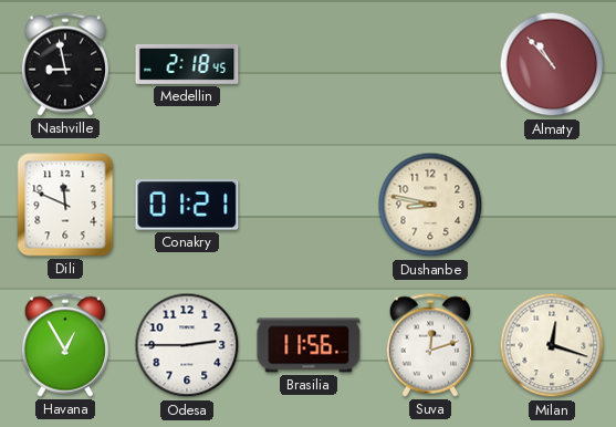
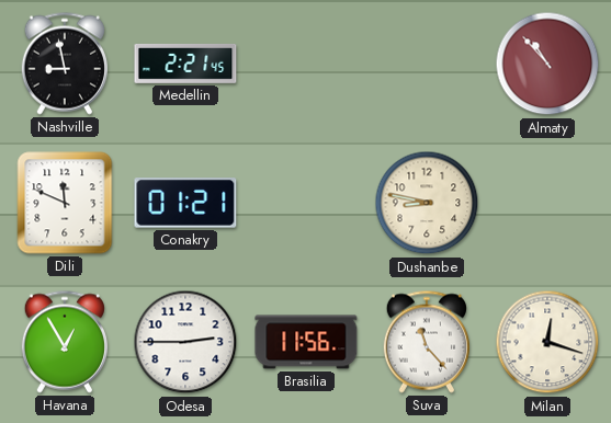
Medellin: 2:18 -> 2:21
Suva: 12:12 -> 11:23
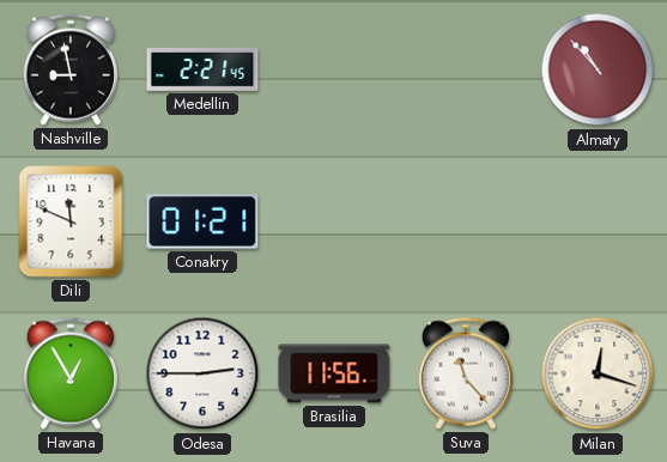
Dushanbe: 8:47 -> none
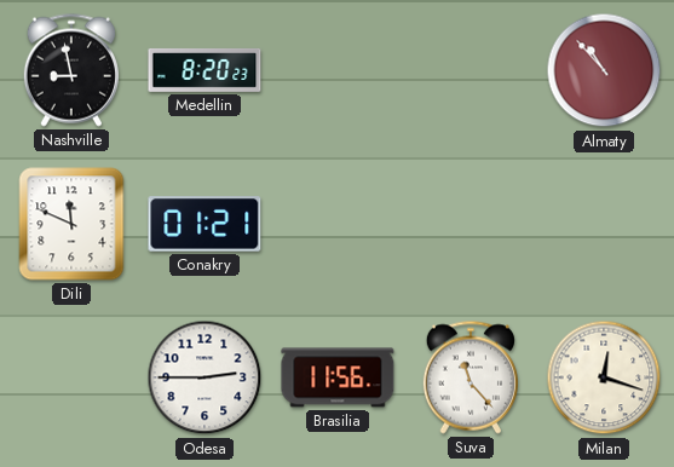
Medellin: 2:21 -> 8:20
Havana: 12:55 -> none
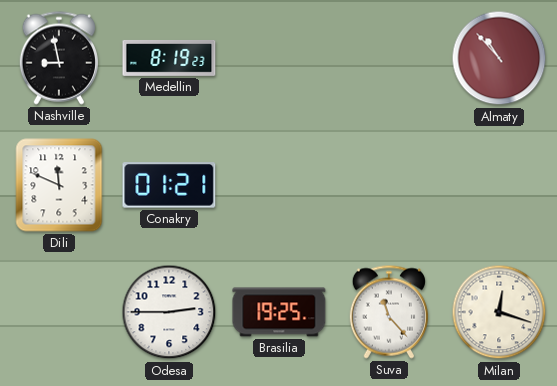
Medellin: 8:20 -> 8:19
Brasilia: 11:56 -> 19:25
